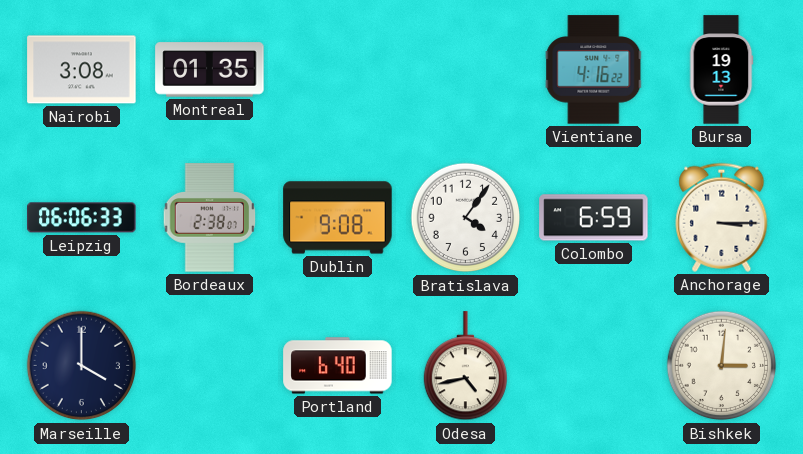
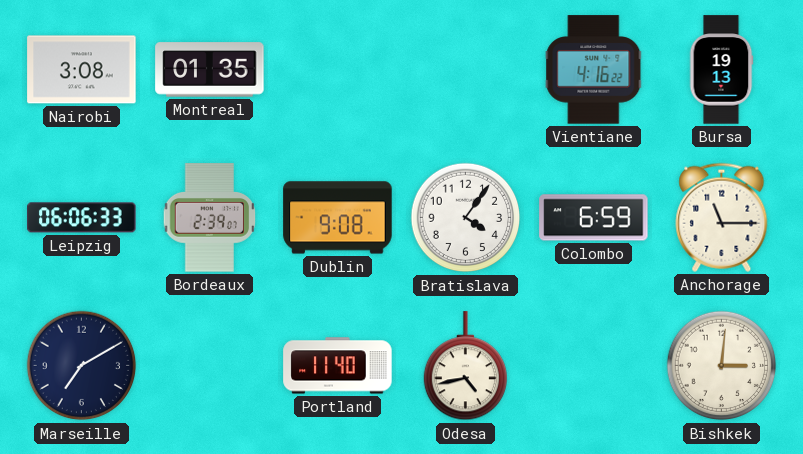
Bordeaux: 2:38 -> 2:39
Anchorage: 3:15 -> 11:15
Marseille: 4:00 -> 7:10
Portland: 6:40 -> 11:40
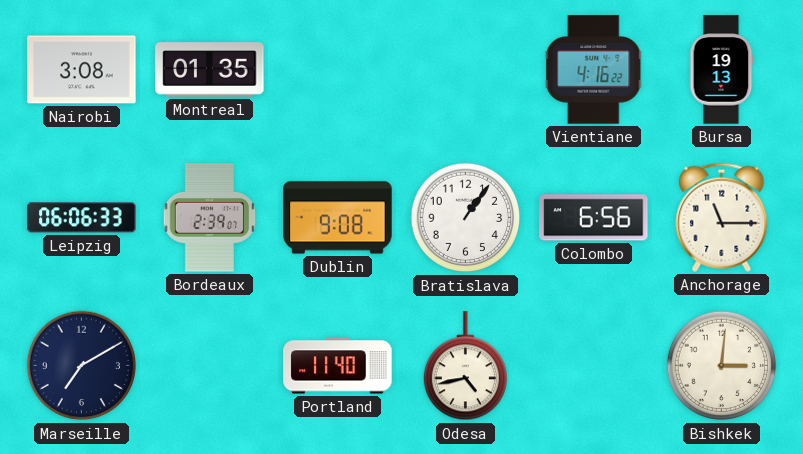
Bratislava: 4:06 -> 1:06
Colombo: 6:59 -> 6:56
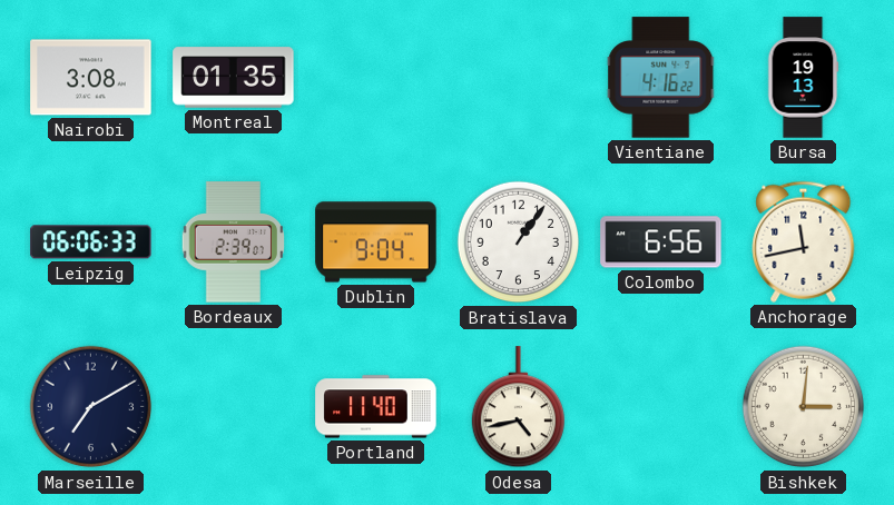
Dublin: 9:08 -> 9:04
Anchorage: 11:15 -> 11:43
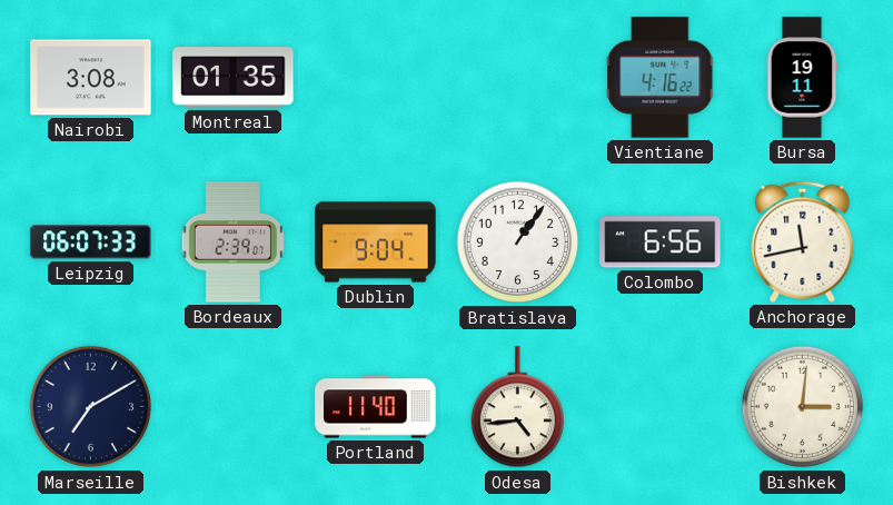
Bursa: 19:13 -> 19:11
Leipzig: 06:06 -> 06:07
Odesa: 4:43 -> 4:44
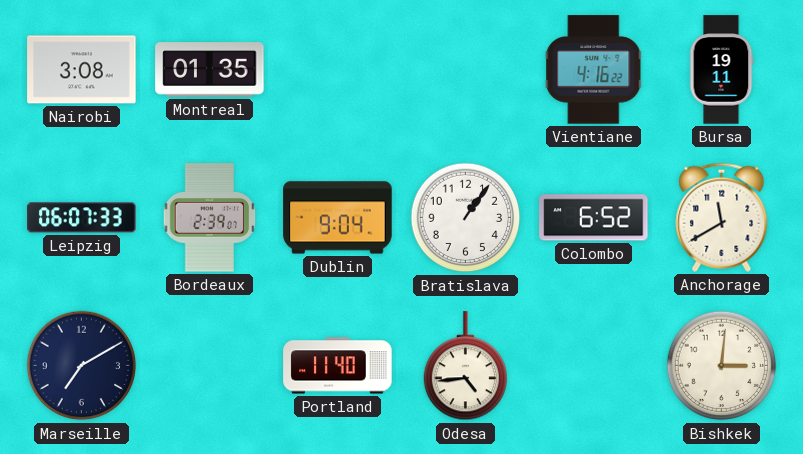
Colombo: 6:56 -> 6:52
Anchorage: 11:43 -> 11:40
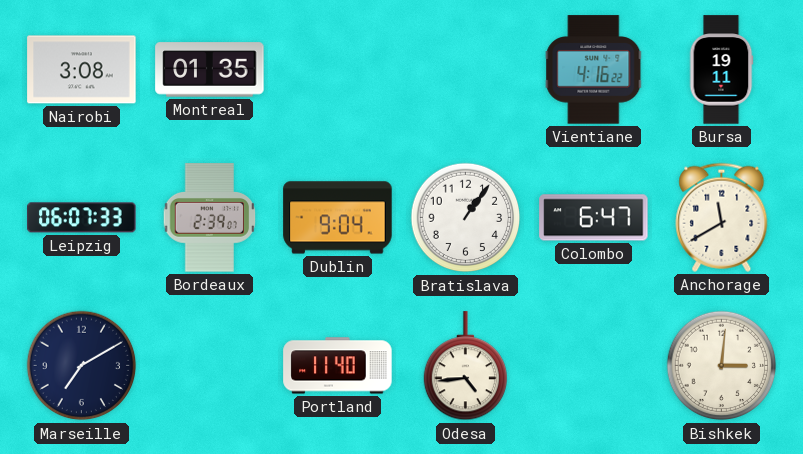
Colombo: 6:52 -> 6:47
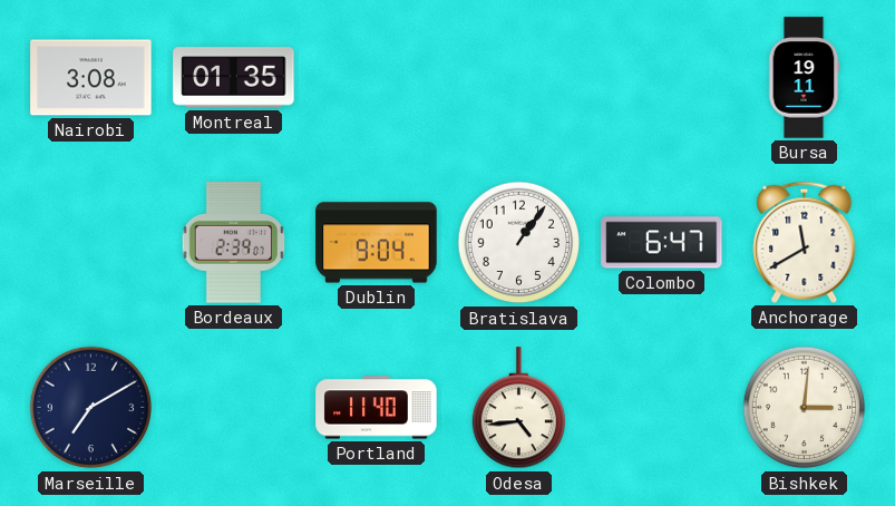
Vientiane: 4:16 -> none
Leipzig: 06:07 -> none
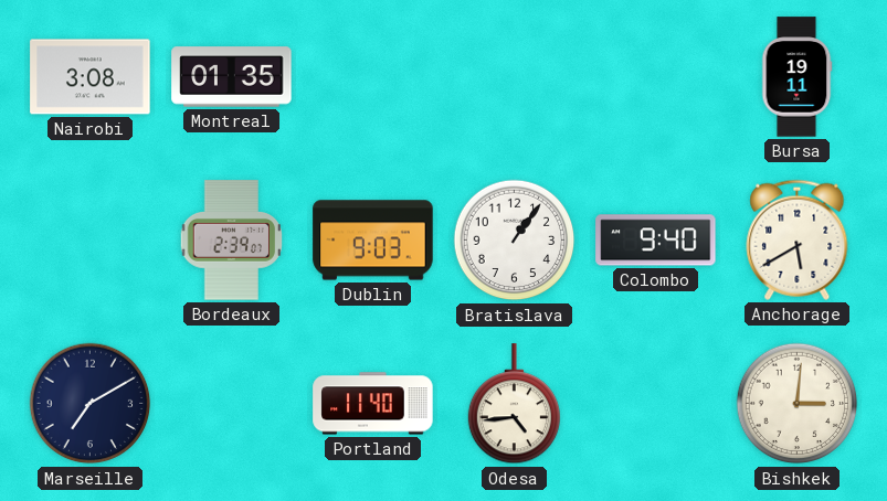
Dublin: 9:04 -> 9:03
Colombo: 6:47 -> 9:40
Anchorage: 11:40 -> 5:40
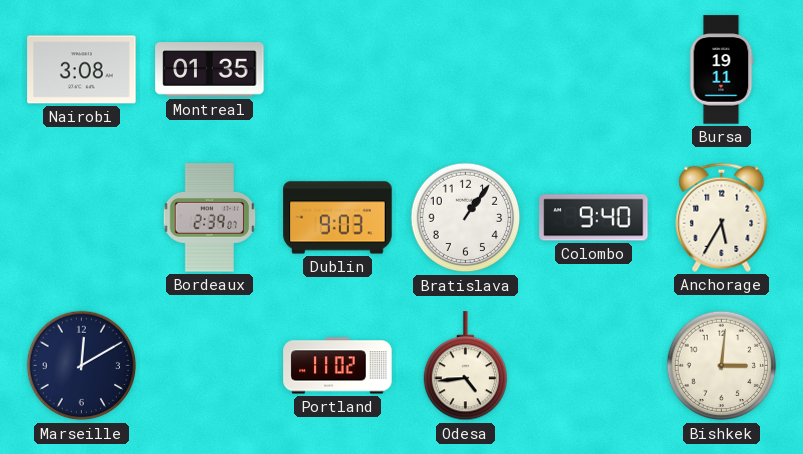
Anchorage: 5:40 -> 5:35
Marseille: 7:10 -> 12:10
Portland: 11:40 -> 11:02
